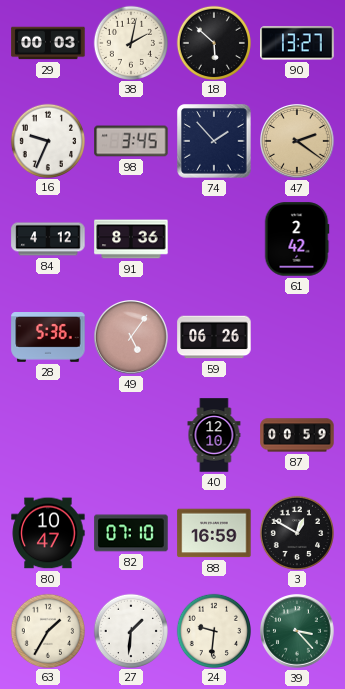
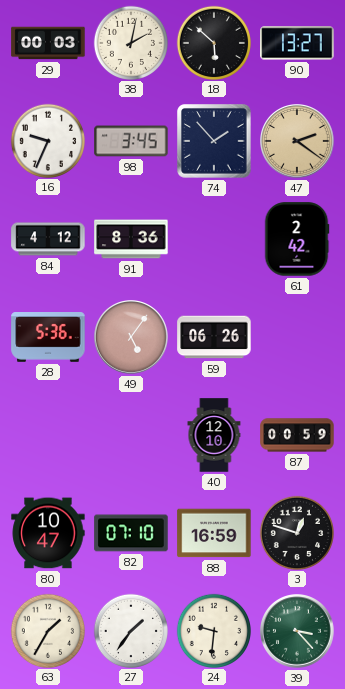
3: 12:50 -> 12:48
27: 1:31 -> 1:36
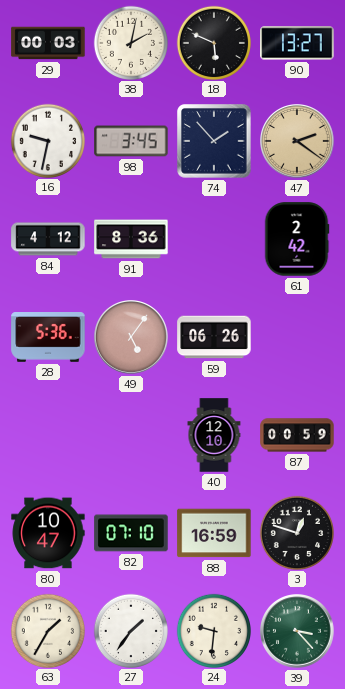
18: 5:52 -> 5:49
16: 9:34 -> 9:32
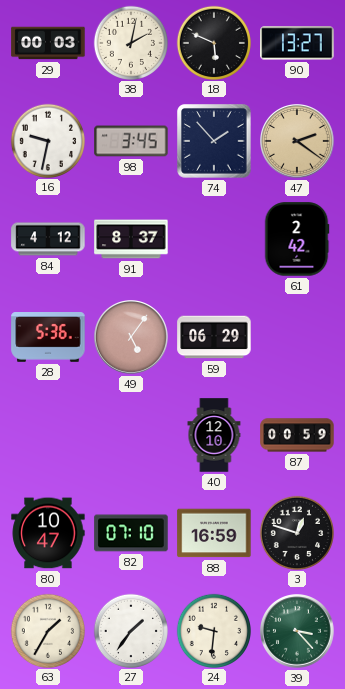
91: 8:36 -> 8:37
59: 06:26 -> 06:29
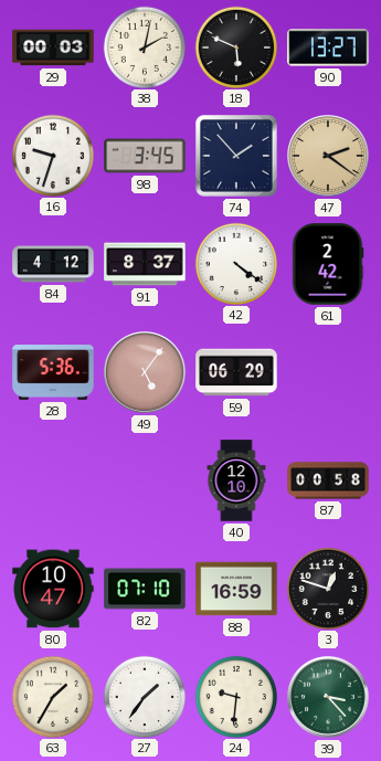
16: 9:32 -> 9:33
42: none -> 4:21
87: 00:59 -> 00:58
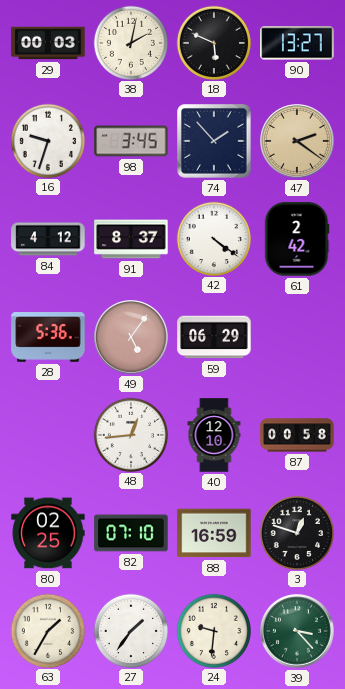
48: none -> 12:44
80: 10:47 -> 02:25
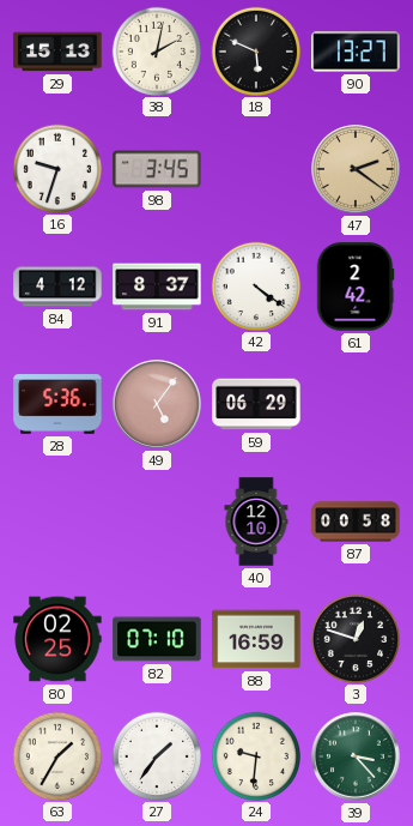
29: 00:03 -> 15:13
74: 1:53 -> none
48: 12:44 -> none
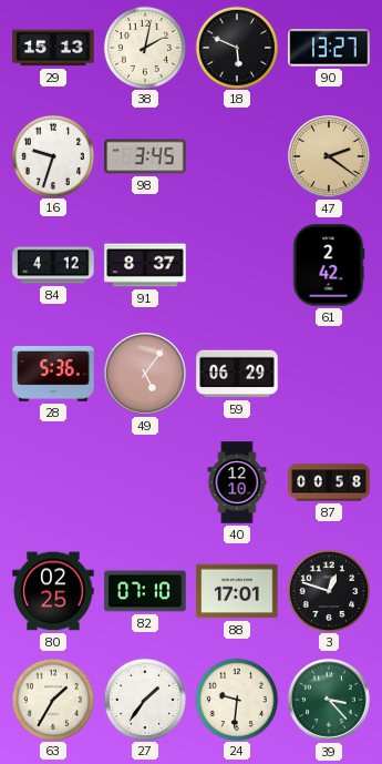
42: 4:21 -> none
88: 16:59 -> 17:01
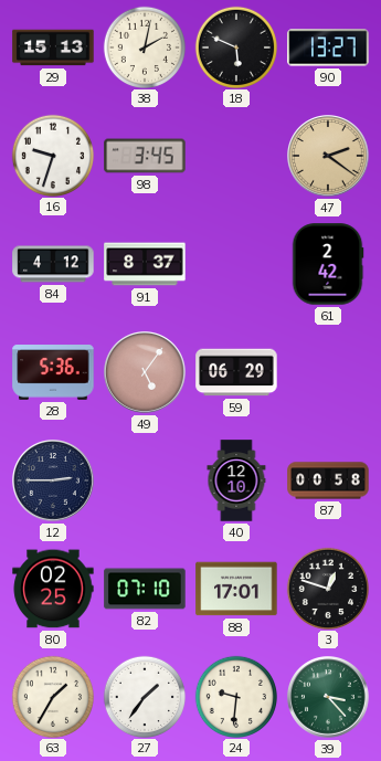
12: none -> 2:45
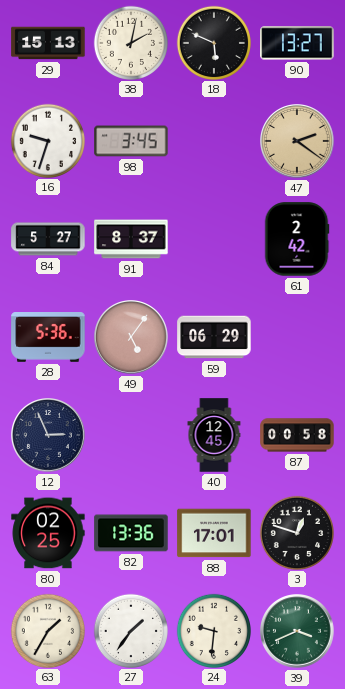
84: 4:12 -> 5:27
12: 2:45 -> 2:56
40: 12:10 -> 12:45
82: 07:10 -> 13:36
39: 3:23 -> 3:41
